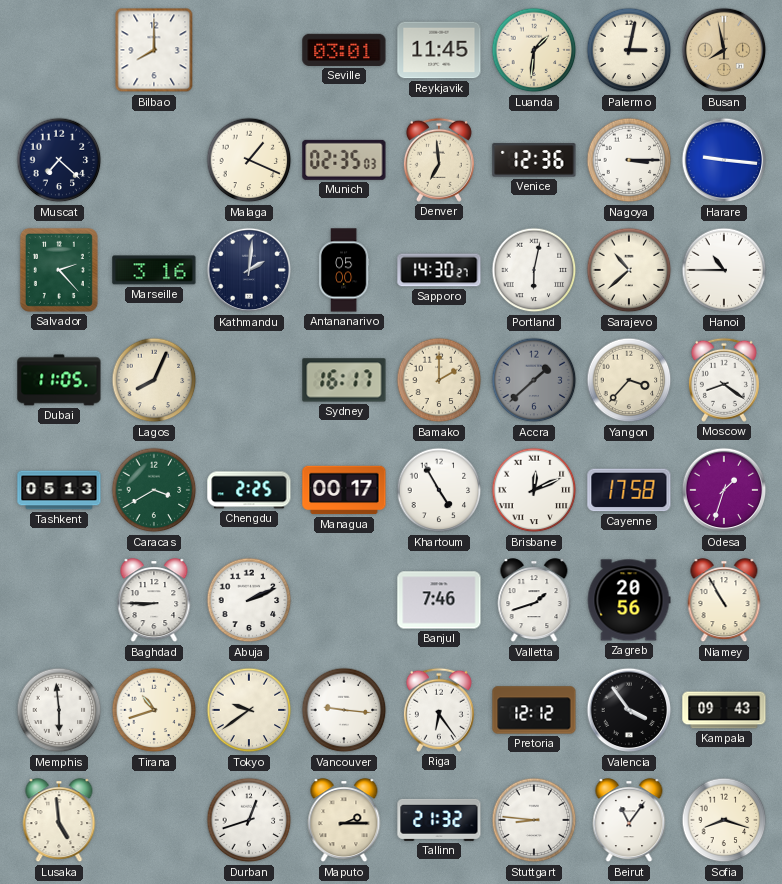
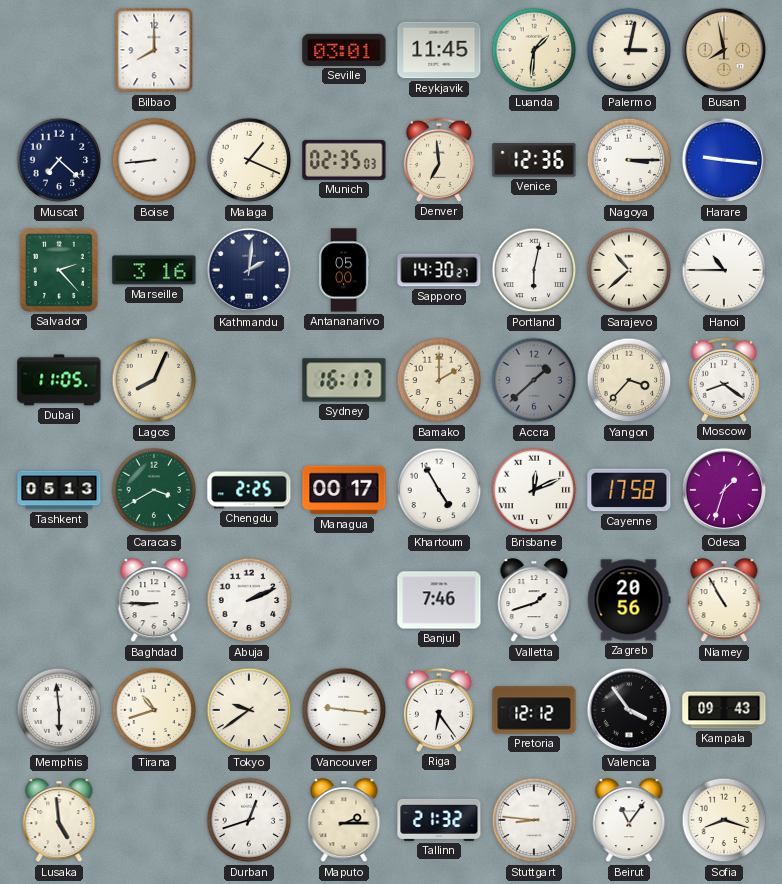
Boise: none -> 8:44
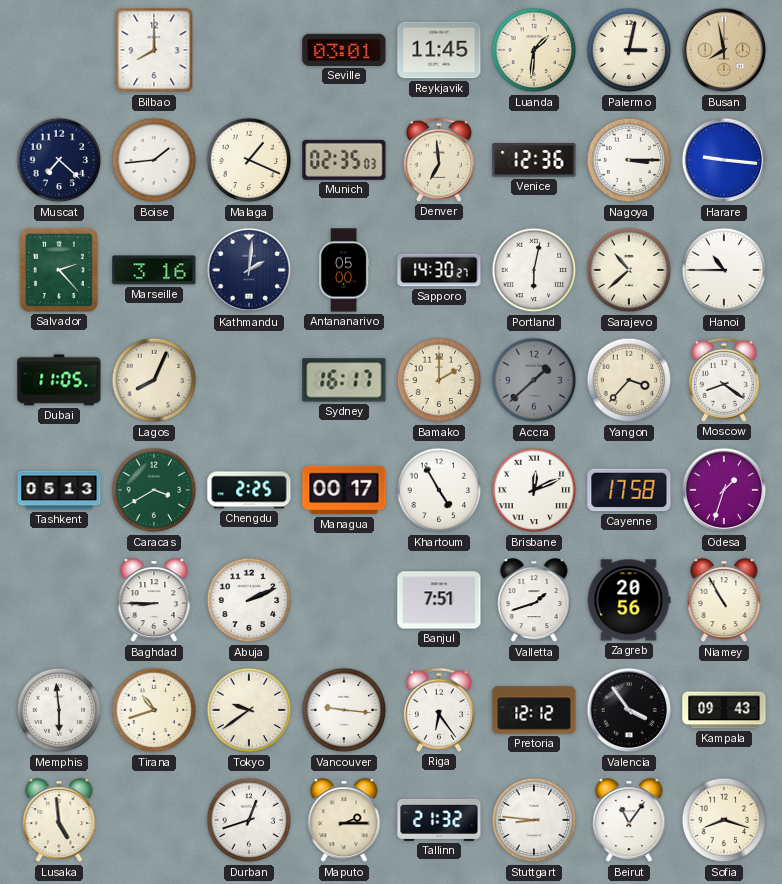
Boise: 8:44 -> 1:44
Banjul: 7:46 -> 7:51
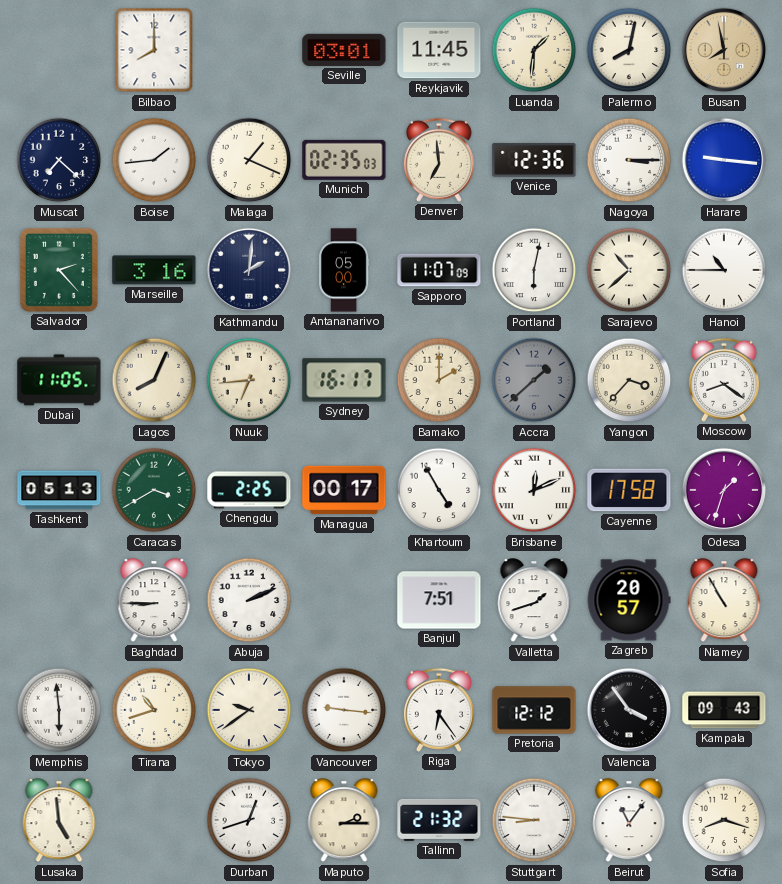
Palermo: 3:02 -> 8:02
Sapporo: 14:30 -> 11:07
Nuuk: none -> 6:44
Zagreb: 20:56 -> 20:57
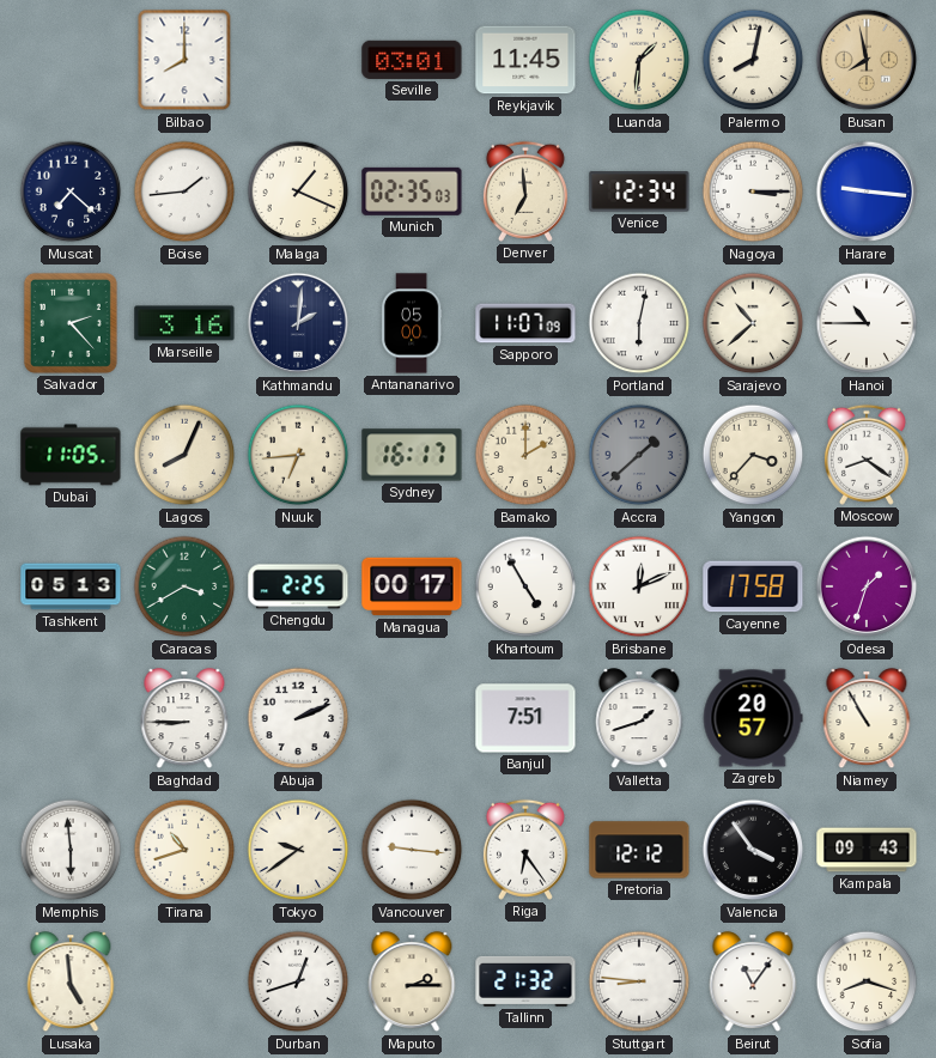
Venice: 12:36 -> 12:34
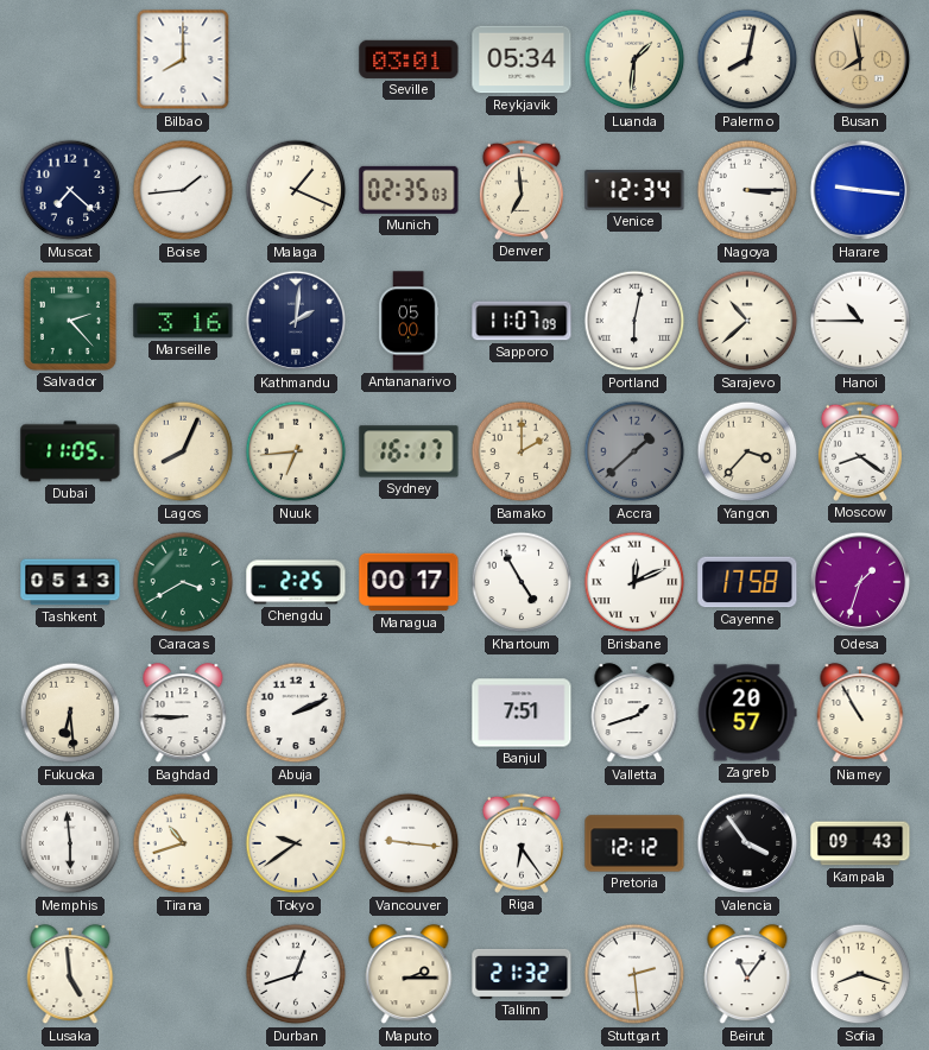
Reykjavik: 11:45 -> 05:34
Fukuoka: none -> 6:29
Stuttgart: 8:46 -> 2:29
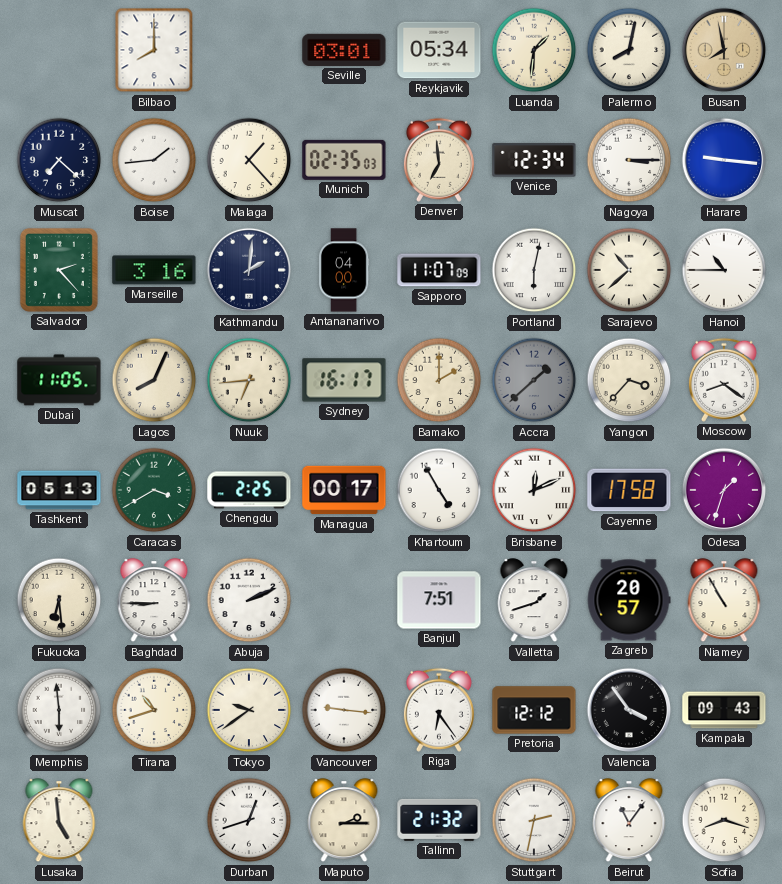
Malaga: 1:19 -> 1:23
Antananarivo: 05:00 -> 04:00
Stuttgart: 2:29 -> 2:32
